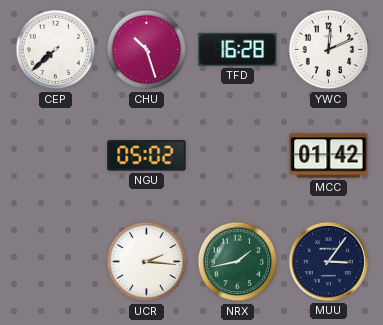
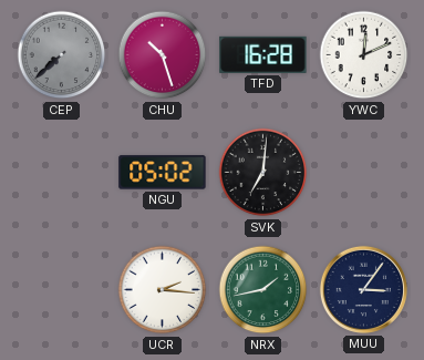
CEP dial: white -> grey
SVK: none -> 7:01
MCC: 01:42 -> none
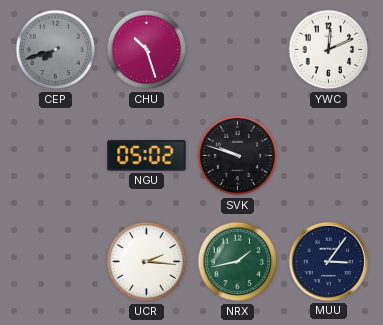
CEP: 7:38 -> 7:42
TFD: 16:28 -> none
SVK: 7:01 -> 9:48
